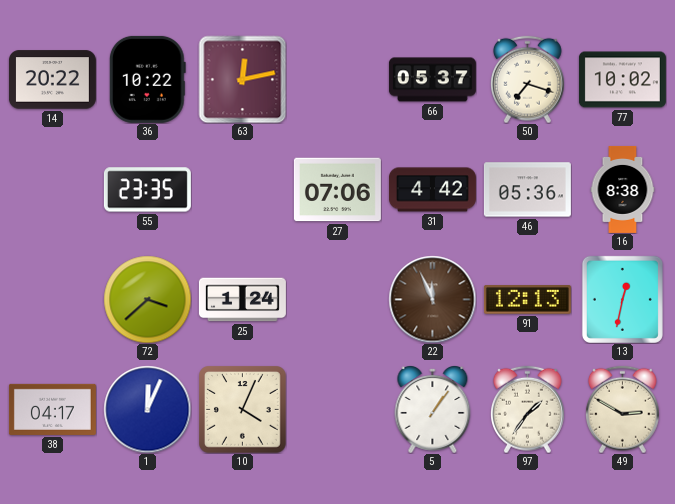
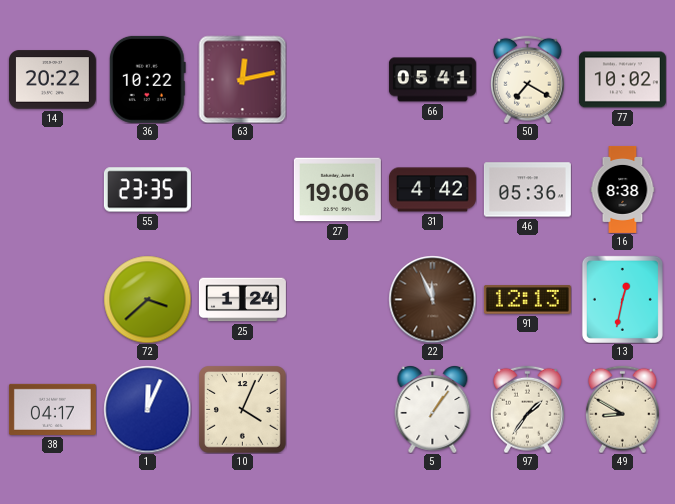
66: 05:37 -> 05:41
50: 7:18 -> 7:20
27: 07:06 -> 19:06
49: 2:50 -> 8:50
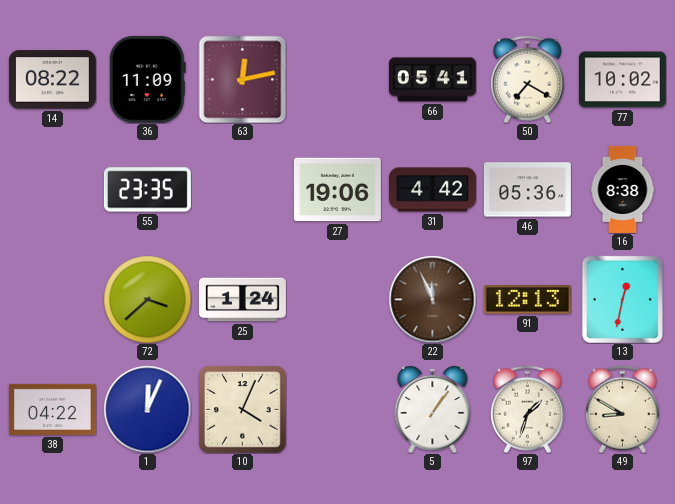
14: 20:22 -> 08:22
36: 10:22 -> 11:09
38: 04:17 -> 04:22
97: 1:36 -> 1:33
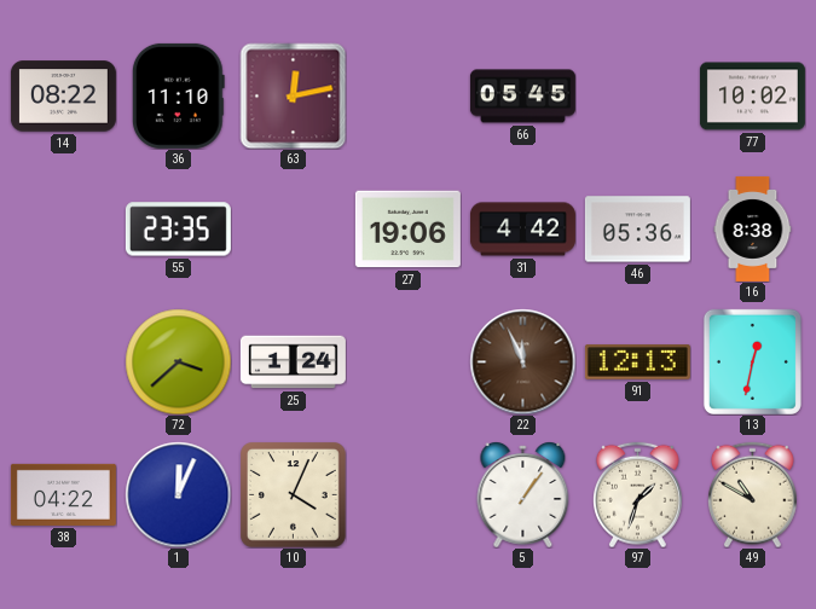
36: 11:09 -> 11:10
66: 05:41 -> 05:45
50: 7:20 -> none
49: 8:50 -> 10:50
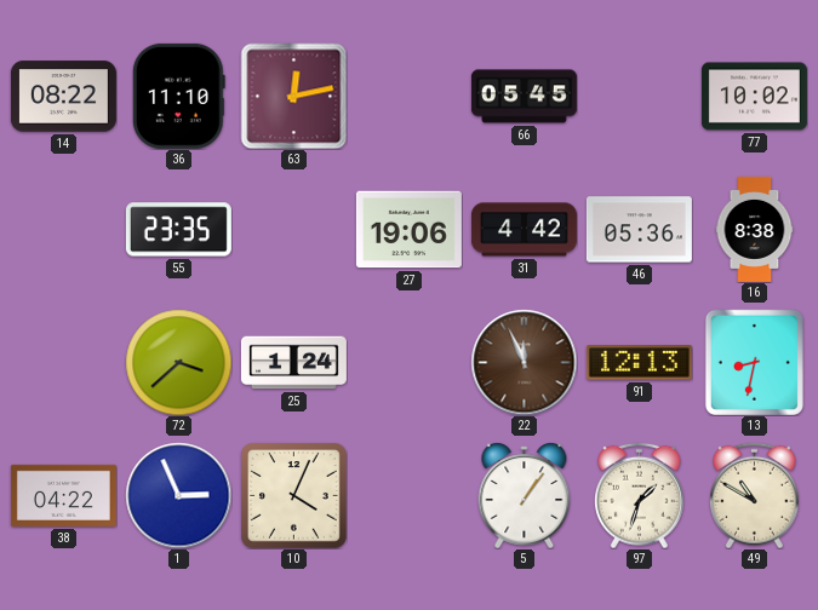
13: 12:32 -> 8:32
1: 12:04 -> 2:56
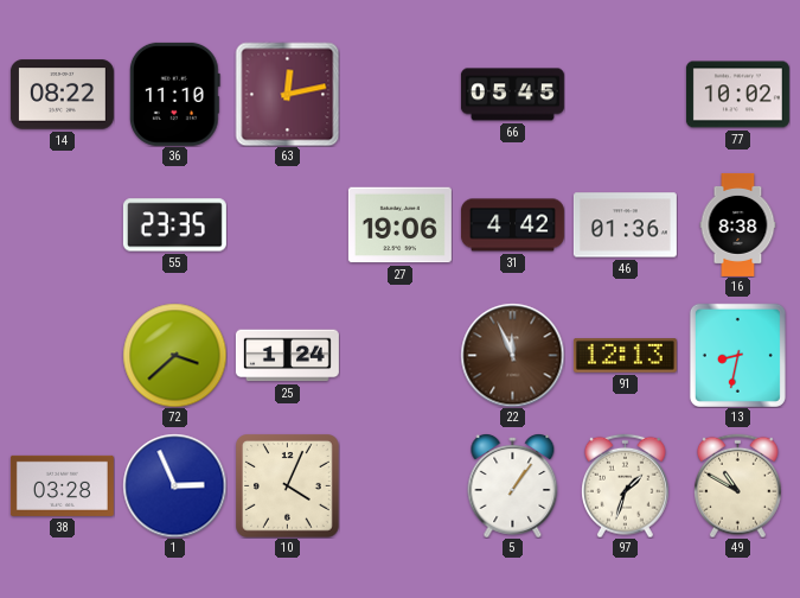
46: 05:36 -> 01:36
38: 04:22 -> 03:28
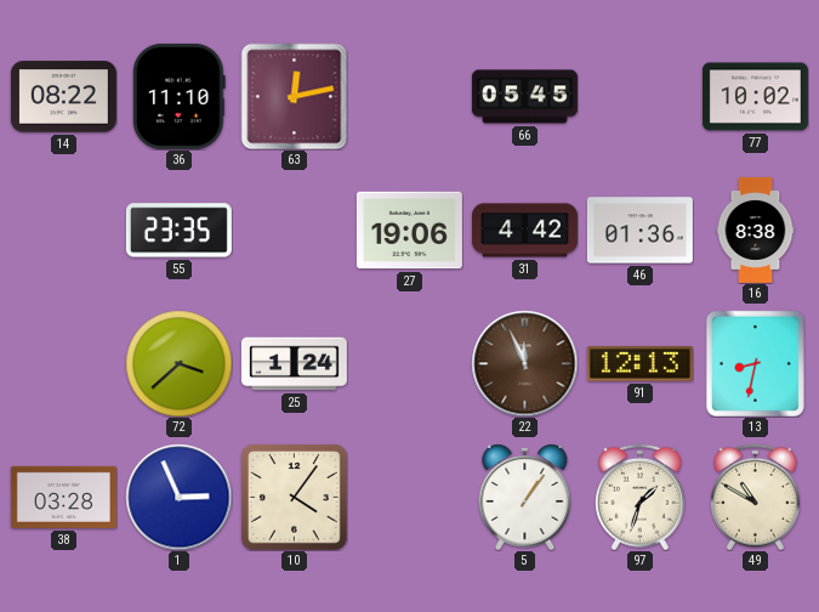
10: 4:04 -> 4:06
